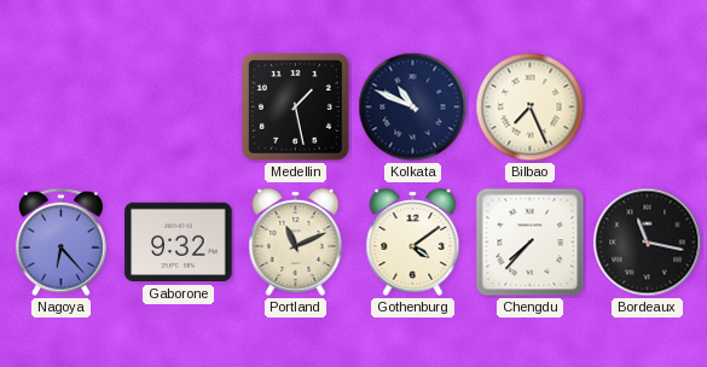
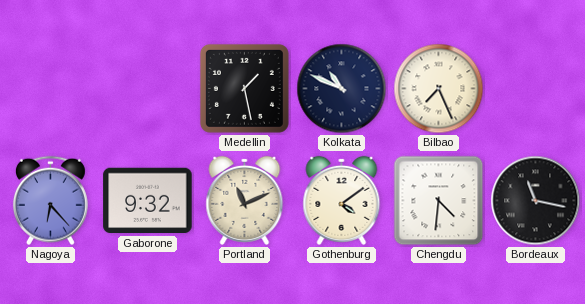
Chengdu: 7:37 -> 4:31
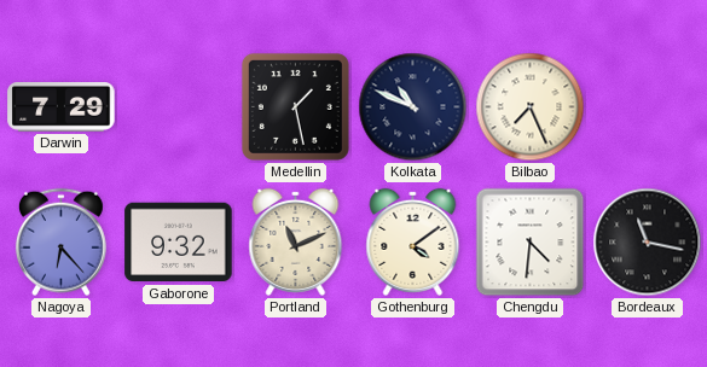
Darwin: none -> 7:29
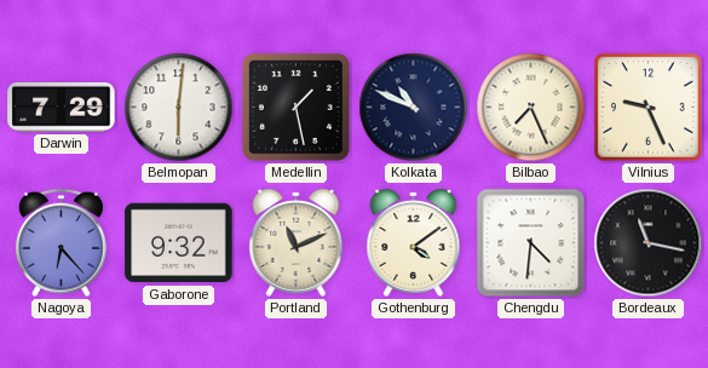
Belmopan: none -> 6:01
Vilnius: none -> 9:26
